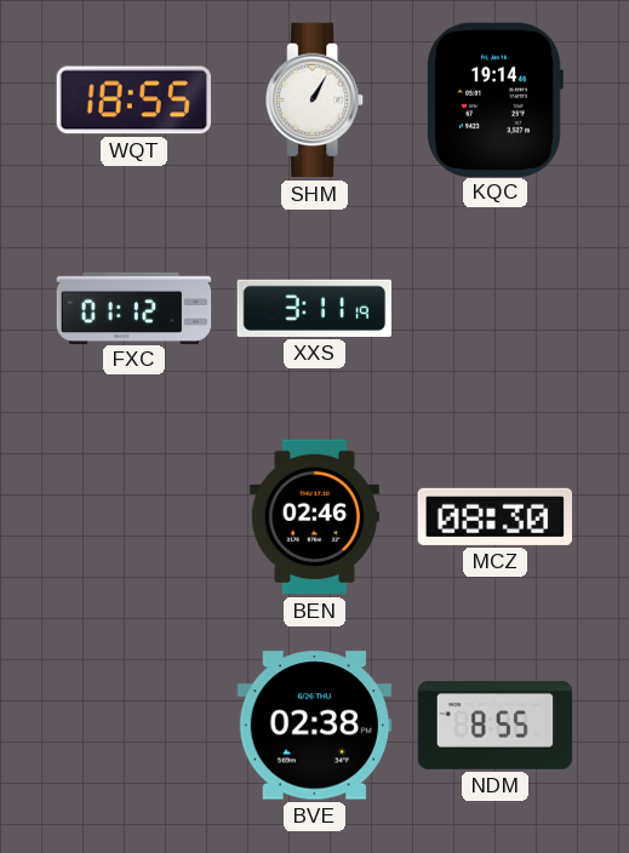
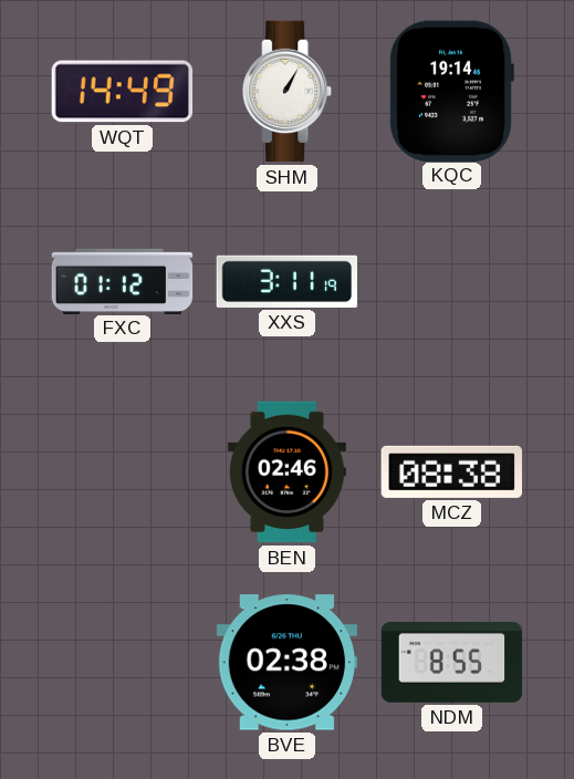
WQT: 18:55 -> 14:49
MCZ: 08:30 -> 08:38
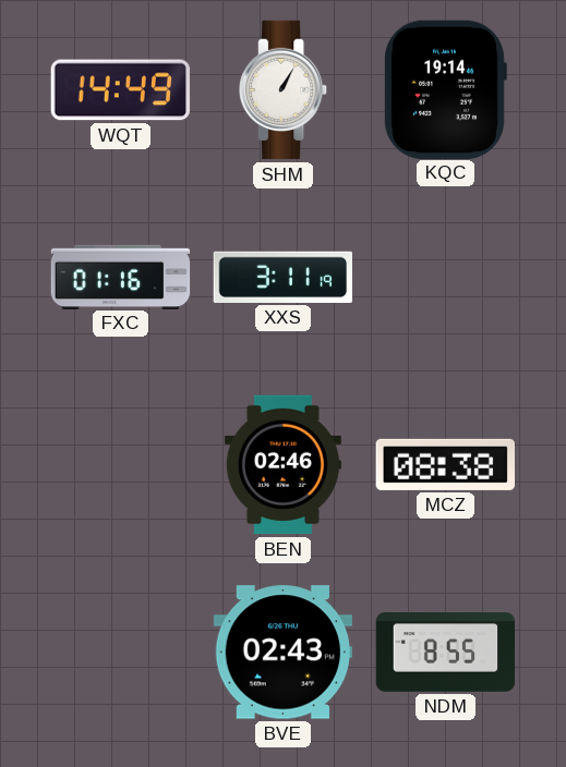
FXC: 01:12 -> 01:16
BVE: 02:38 -> 02:43
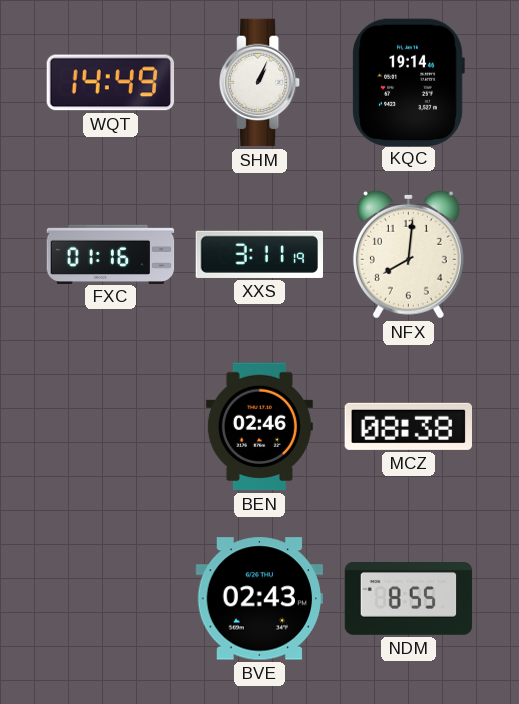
SHM: 1:05 -> 1:04
NFX: none -> 8:01
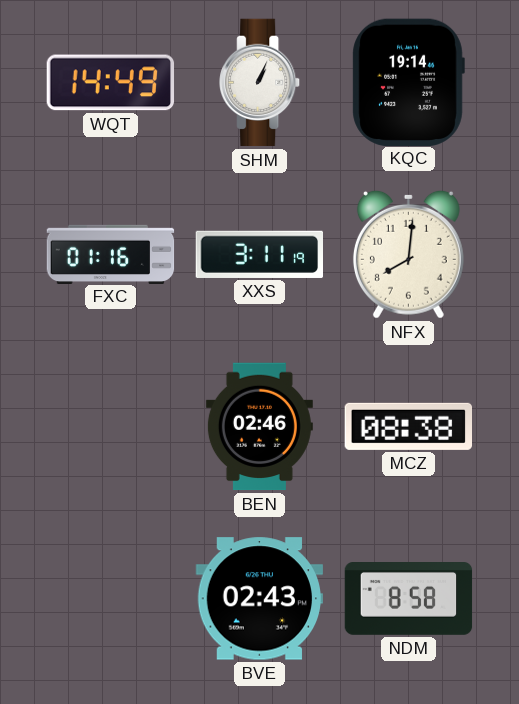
NDM: 8:55 -> 8:58
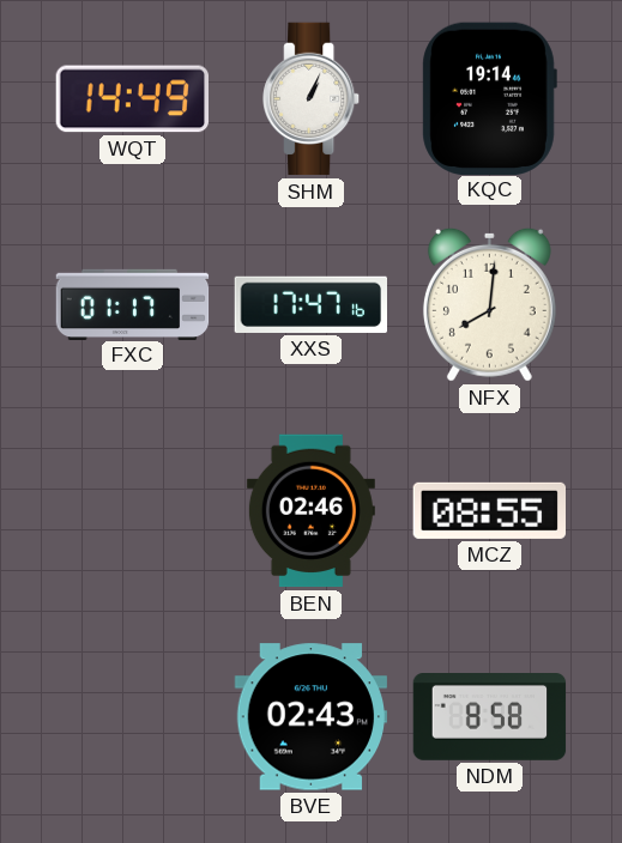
FXC: 01:16 -> 01:17
XXS: 3:11 -> 17:47
MCZ: 08:38 -> 08:55
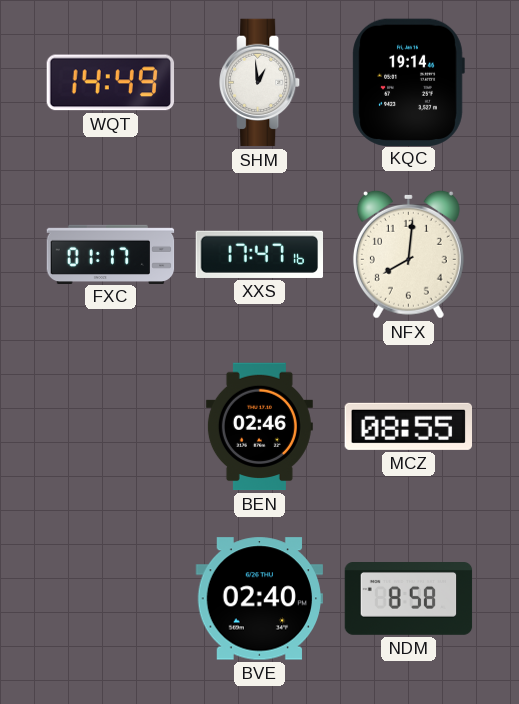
SHM: 1:04 -> 12:59
BVE: 02:43 -> 02:40
